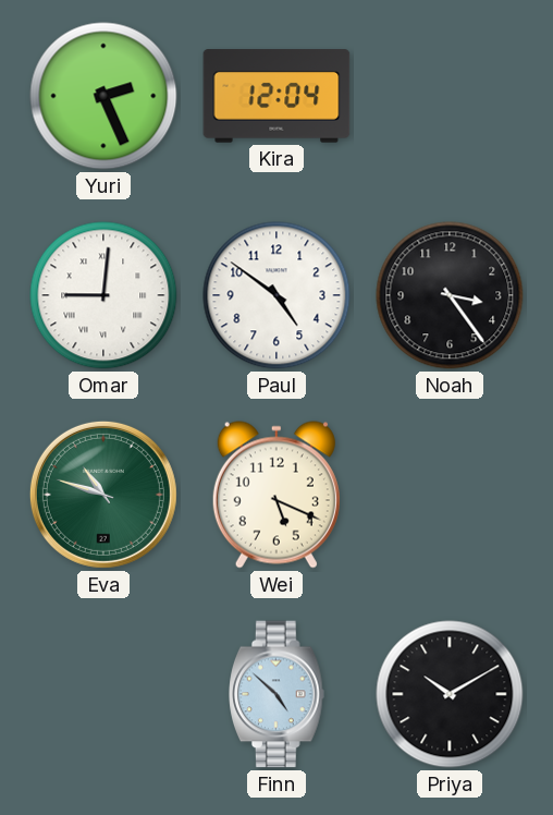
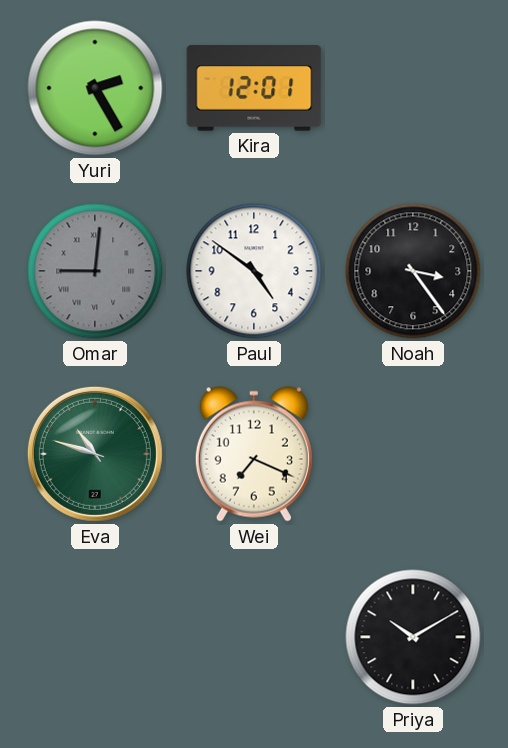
Yuri: 2:26 -> 2:25
Kira: 12:04 -> 12:01
Omar dial: white -> grey
Wei: 5:19 -> 7:19
Finn: 4:52 -> none
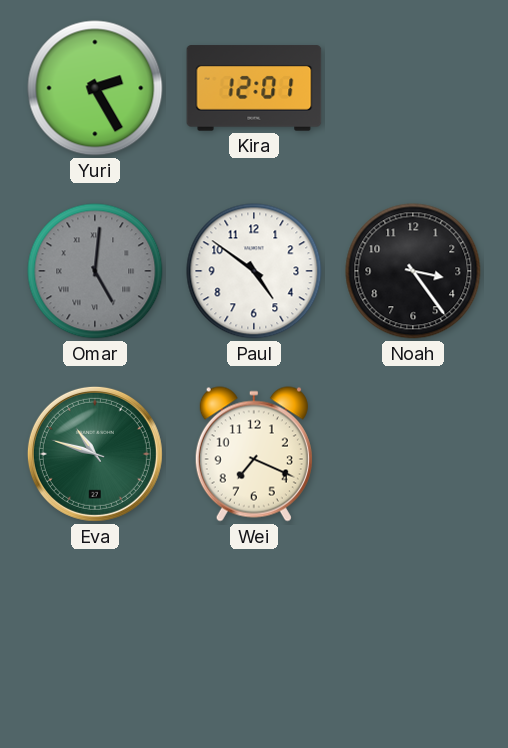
Omar: 9:01 -> 5:01
Priya: 10:10 -> none
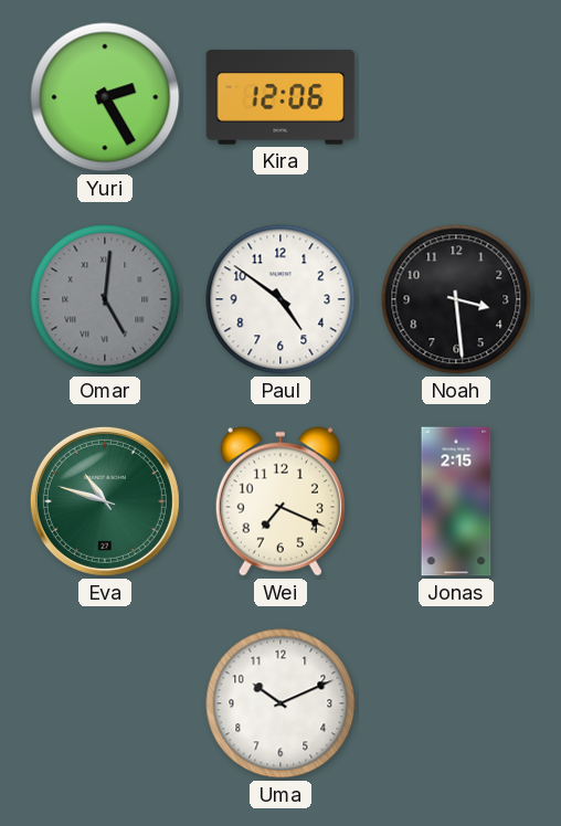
Kira: 12:01 -> 12:06
Noah: 3:24 -> 3:29
Jonas: none -> 2:15
Uma: none -> 10:11
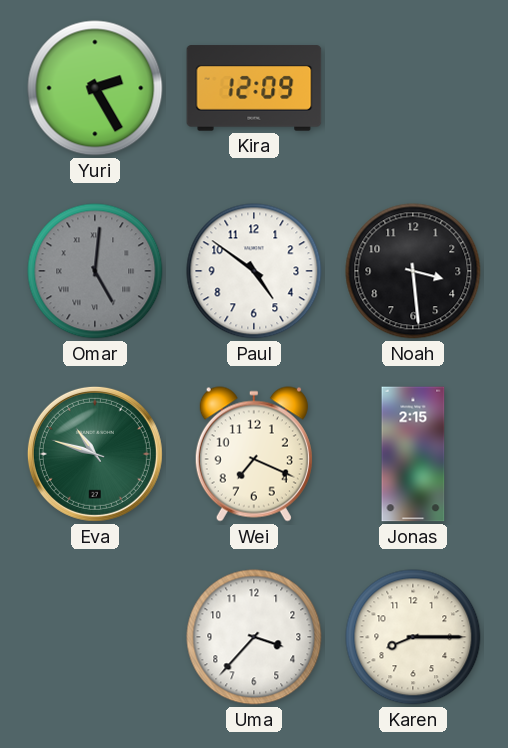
Kira: 12:06 -> 12:09
Uma: 10:11 -> 3:37
Karen: none -> 8:15
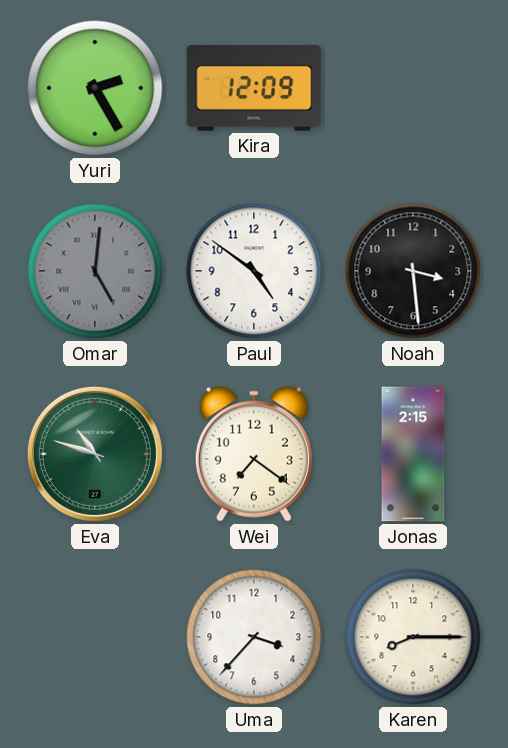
Wei: 7:19 -> 7:21
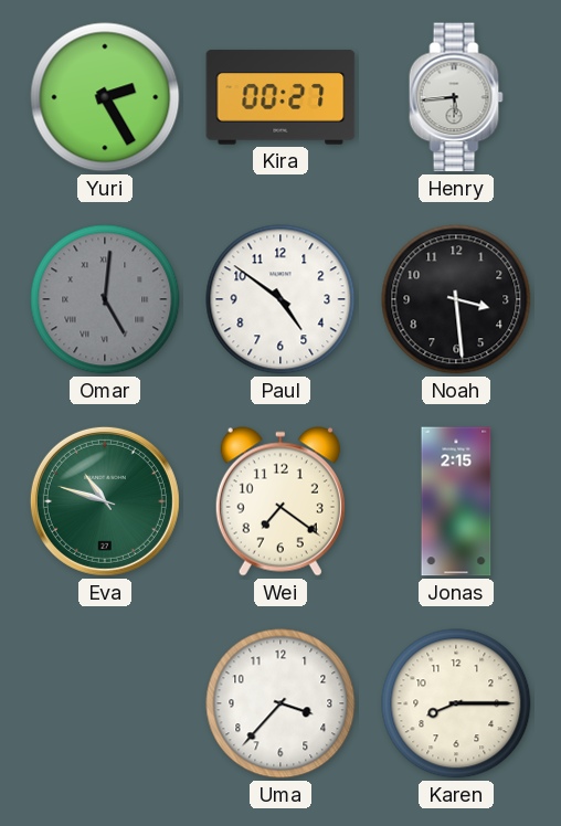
Kira: 12:09 -> 00:27
Henry: none -> 5:44
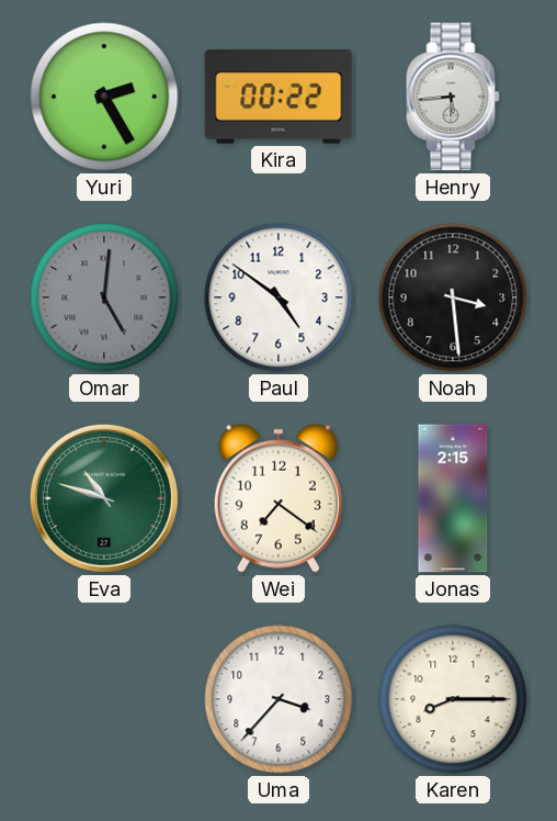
Kira: 00:27 -> 00:22
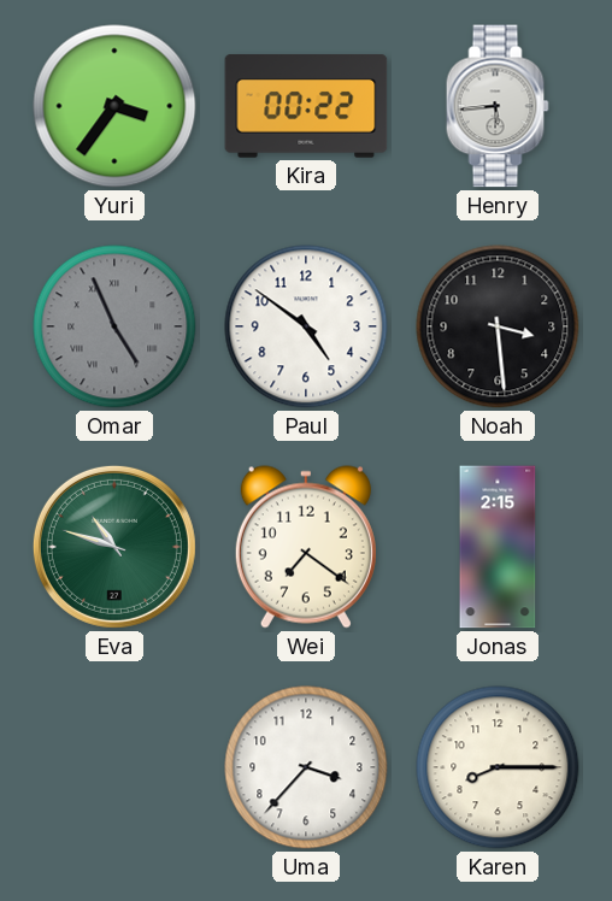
Yuri: 2:25 -> 3:36
Omar: 5:01 -> 4:56
